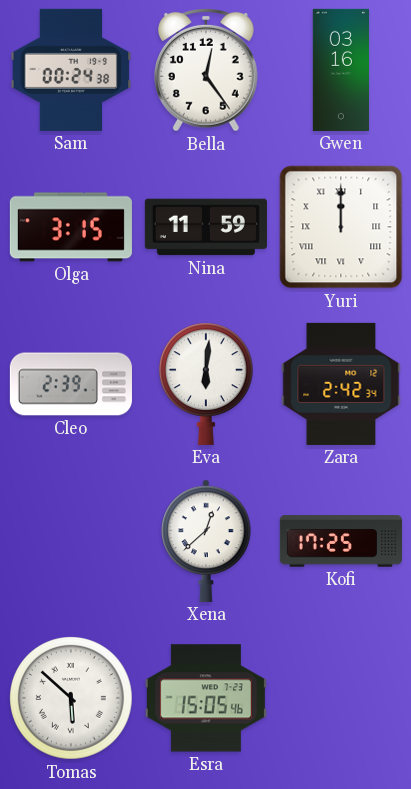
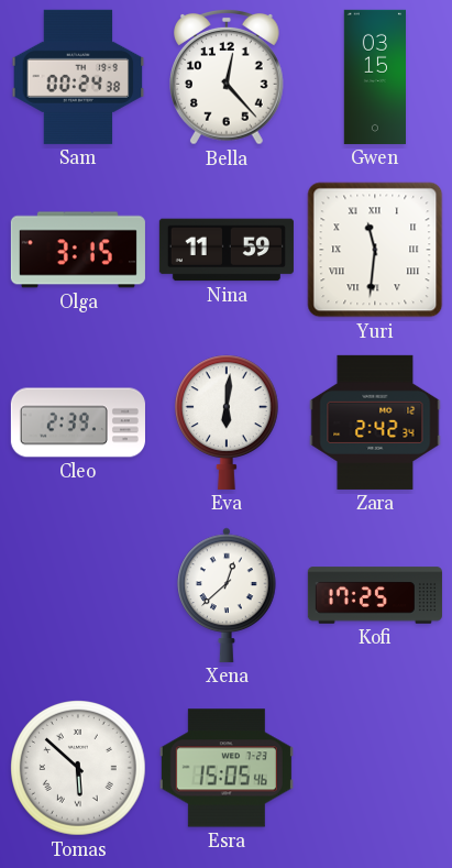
Bella: 12:24 -> 12:23
Gwen: 03:16 -> 03:15
Yuri: 12:00 -> 11:31
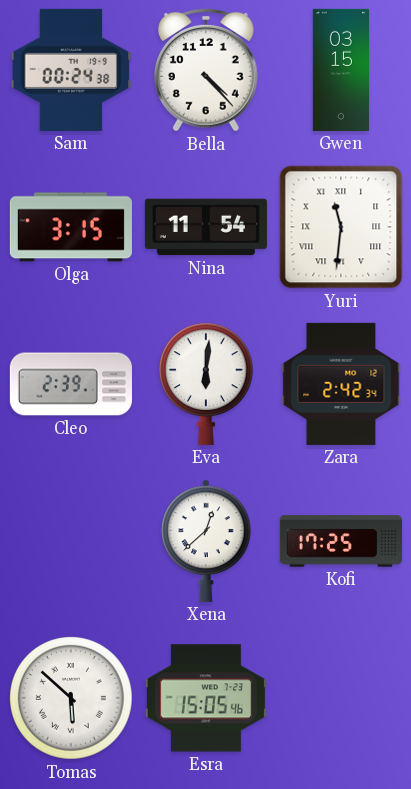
Bella: 12:23 -> 4:23
Nina: 11:59 -> 11:54
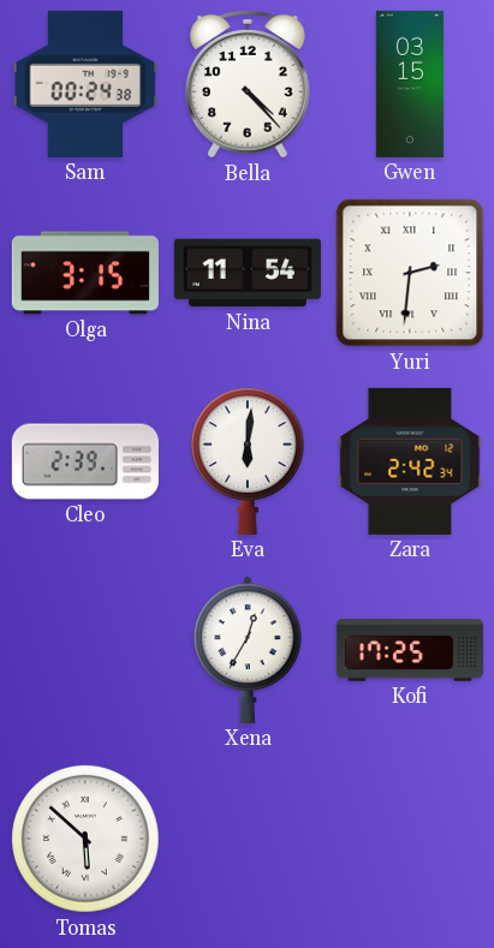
Yuri: 11:31 -> 2:31
Xena: 12:38 -> 12:35
Esra: 15:05 -> none
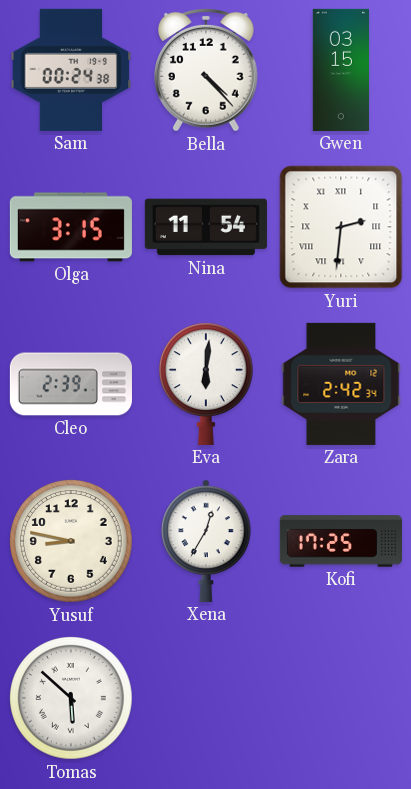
Yusuf: none -> 8:47
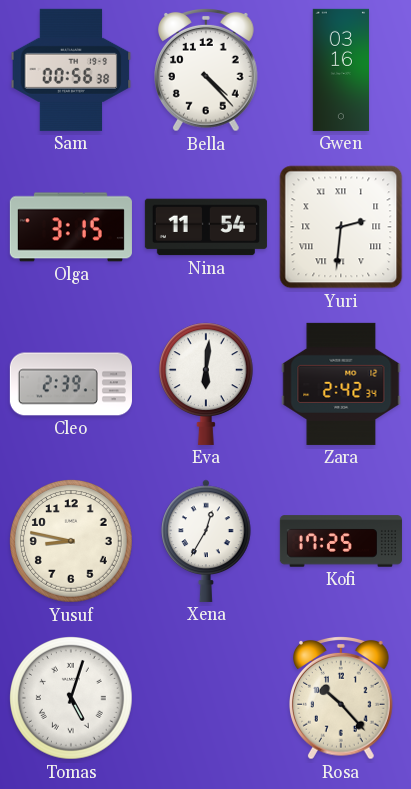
Sam: 00:24 -> 00:56
Gwen: 03:15 -> 03:16
Tomas: 5:52 -> 5:03
Rosa: none -> 10:23
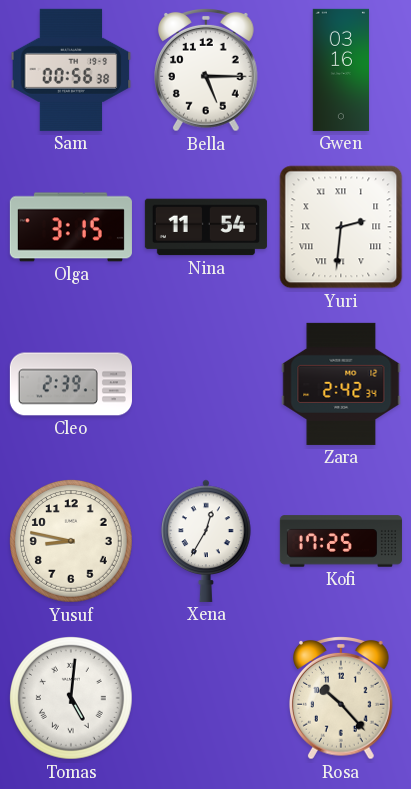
Bella: 4:23 -> 5:15
Eva: 6:01 -> none
Tomas: 5:03 -> 5:01
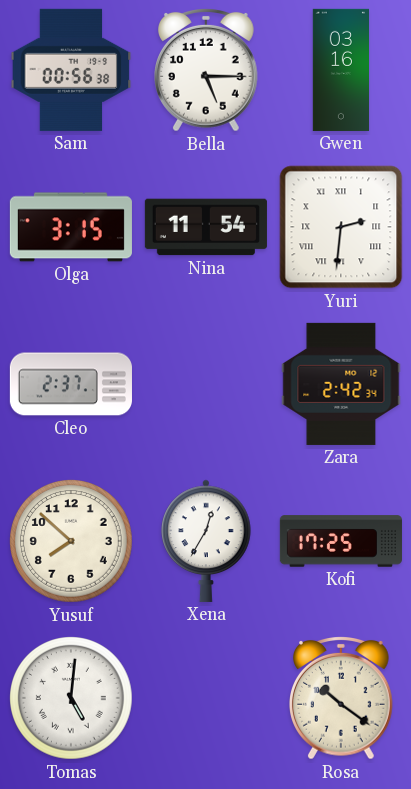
Cleo: 2:39 -> 2:37
Yusuf: 8:47 -> 7:52
Rosa: 10:23 -> 10:21
